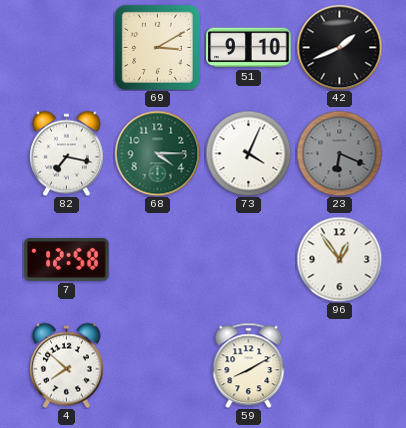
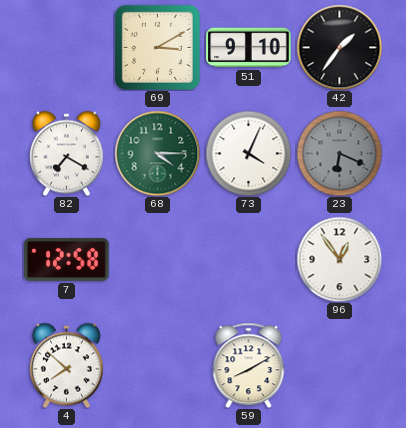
42: 1:41 -> 1:36
82: 7:17 -> 7:20
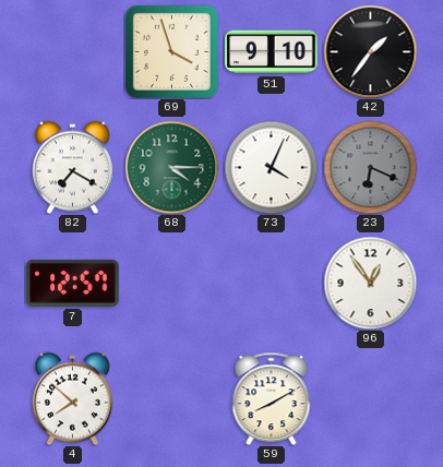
69: 3:10 -> 3:57
7: 12:58 -> 12:57
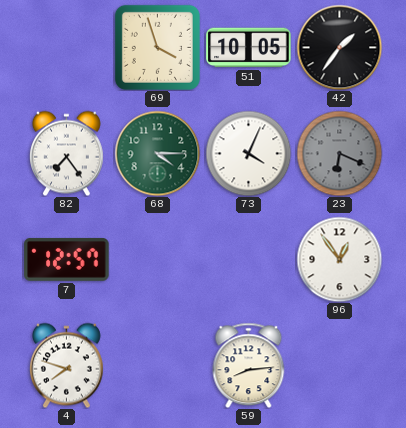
51: 9:10 -> 10:05
82: 7:20 -> 7:24
4: 7:52 -> 7:48
59: 8:10 -> 8:14
